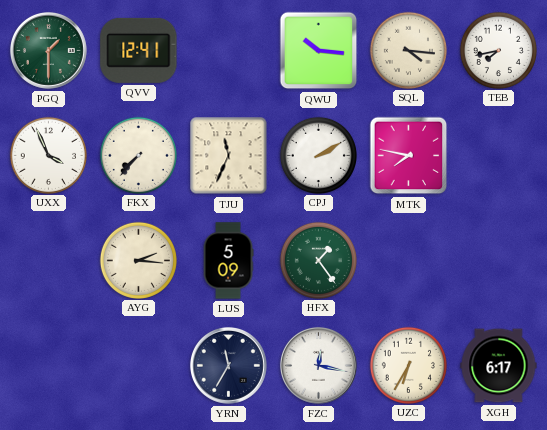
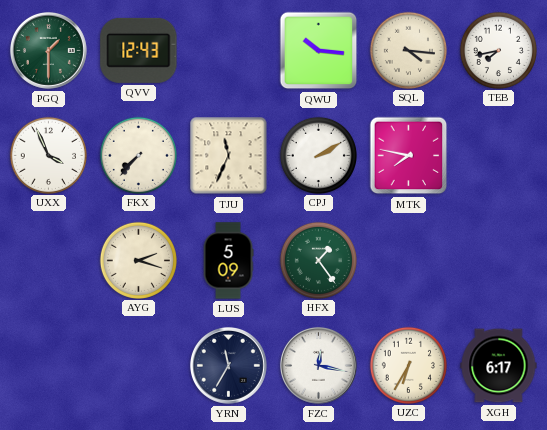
QVV: 12:41 -> 12:43
AYG: 2:16 -> 2:18
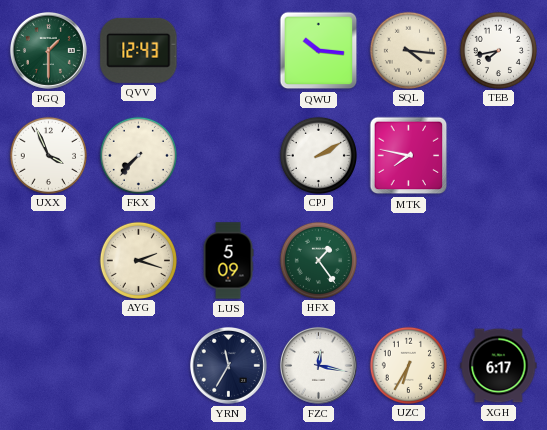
TJU: 11:34 -> none
